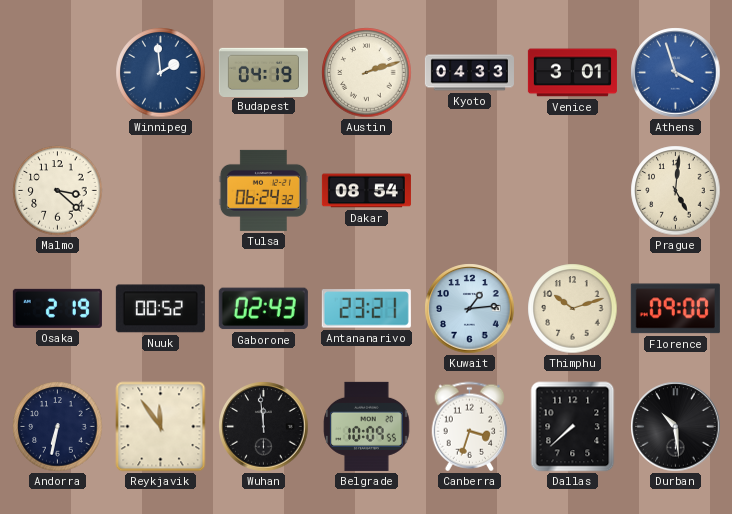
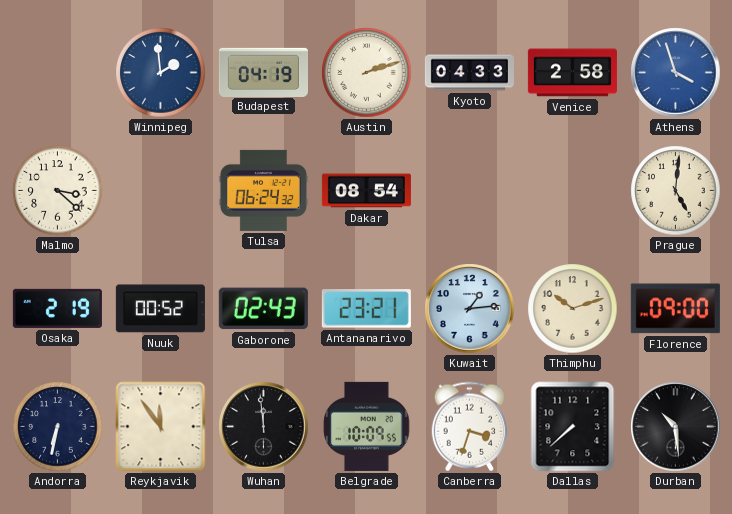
Venice: 3:01 -> 2:58
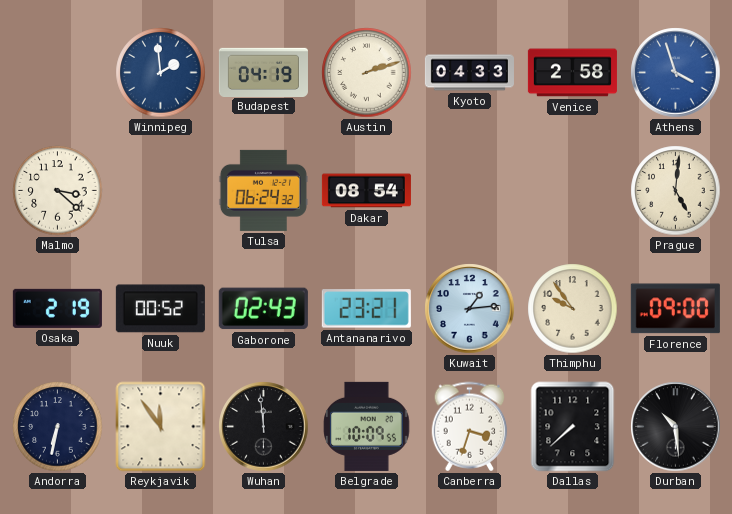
Thimphu: 10:12 -> 9:54
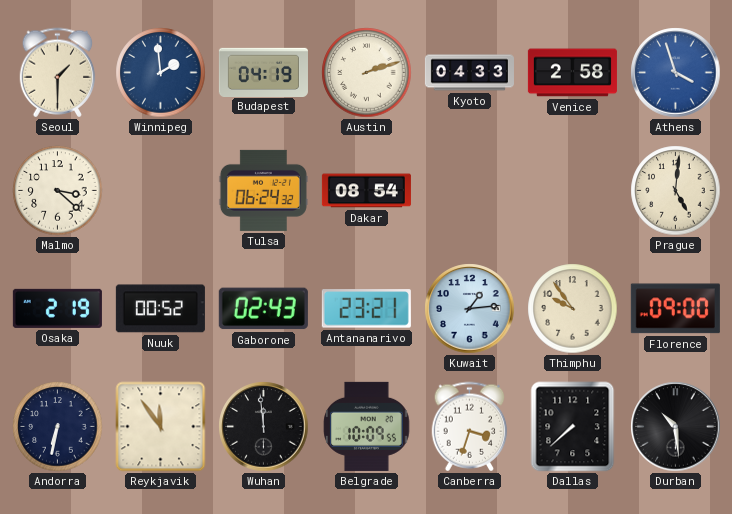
Seoul: none -> 1:30
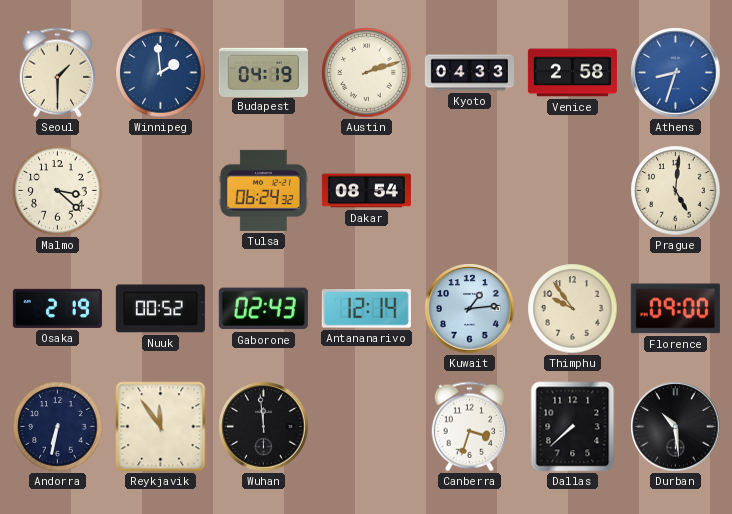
Athens: 3:57 -> 8:33
Antananarivo: 23:21 -> 12:14
Belgrade: 10:09 -> none
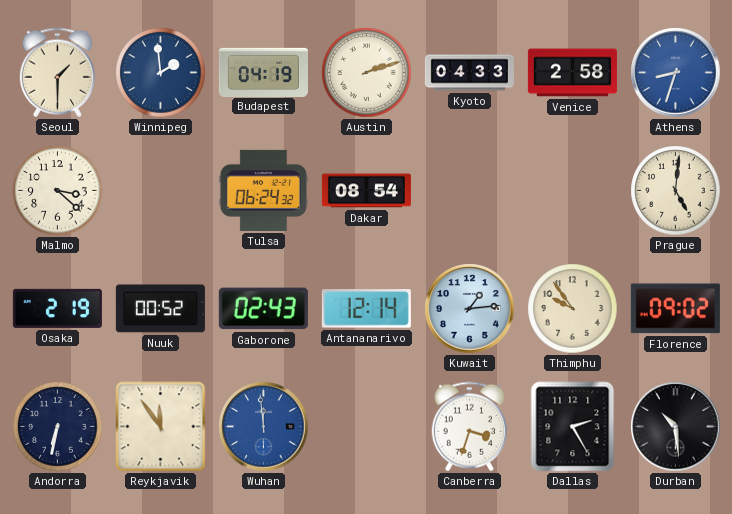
Florence: 09:00 -> 09:02
Wuhan dial: black -> blue
Dallas: 7:38 -> 2:25
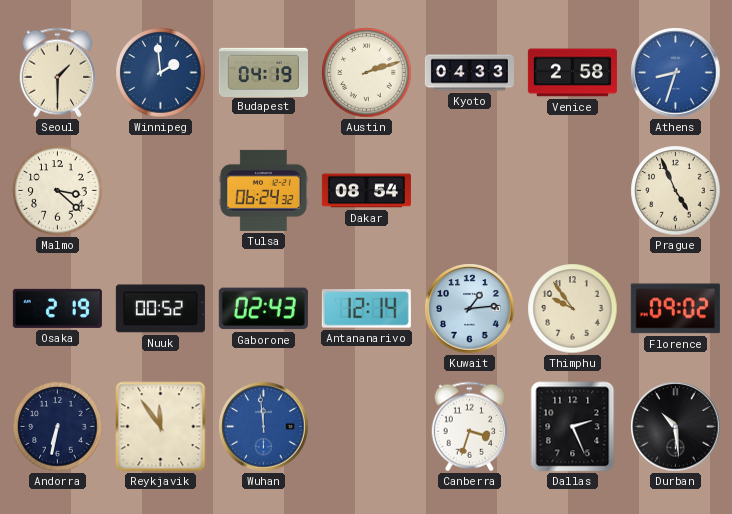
Prague: 5:01 -> 4:56
Dallas: 2:25 -> 2:26
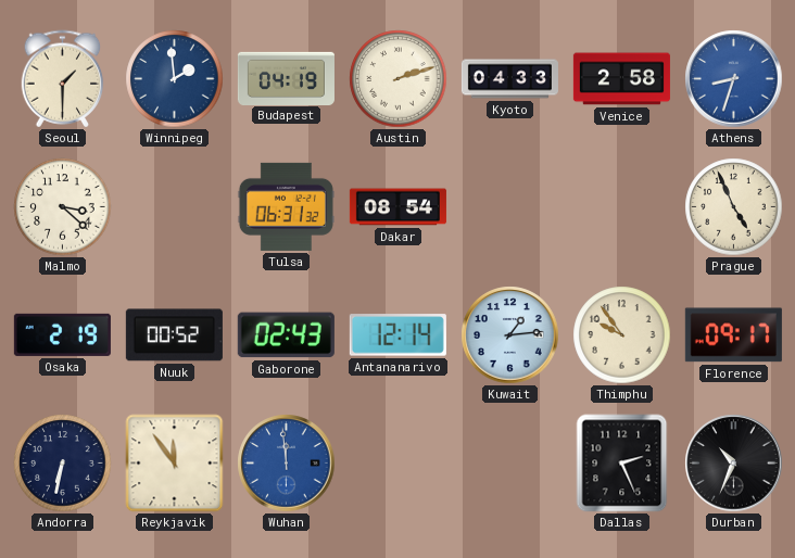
Tulsa: 06:24 -> 06:31
Florence: 09:02 -> 09:17
Canberra: 3:33 -> none
Durban: 10:29 -> 10:34
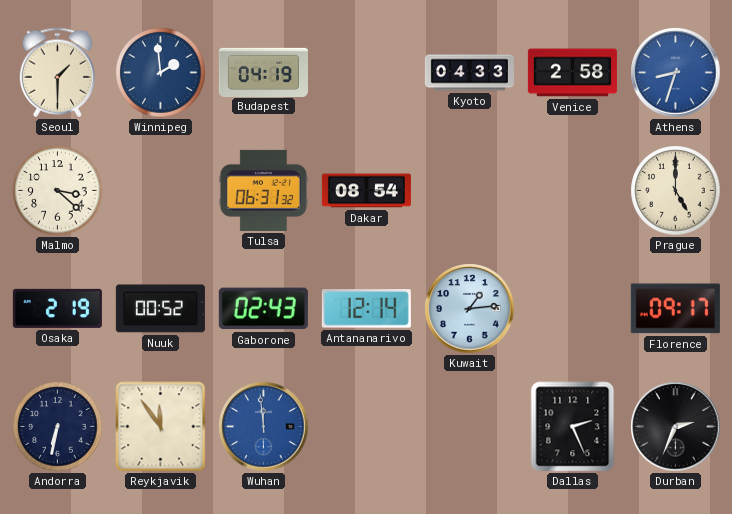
Austin: 2:12 -> none
Prague: 4:56 -> 5:00
Thimphu: 9:54 -> none
Durban: 10:34 -> 2:34
